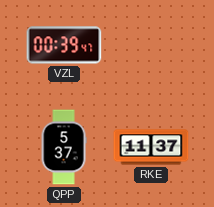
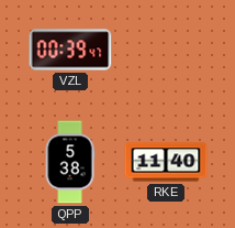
QPP: 5:37 -> 5:38
RKE: 11:37 -> 11:40
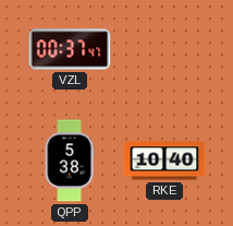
VZL: 00:39 -> 00:37
RKE: 11:40 -> 10:40
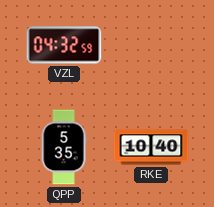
VZL: 00:37 -> 04:32
QPP: 5:38 -> 5:35
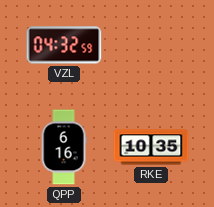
QPP: 5:35 -> 6:16
RKE: 10:40 -> 10:35
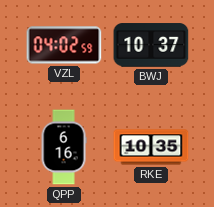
VZL: 04:32 -> 04:02
BWJ: none -> 10:37
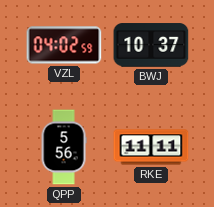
QPP: 6:16 -> 5:56
RKE: 10:35 -> 11:11
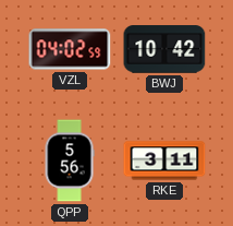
BWJ: 10:37 -> 10:42
RKE: 11:11 -> 3:11
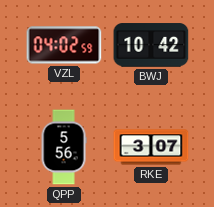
RKE: 3:11 -> 3:07
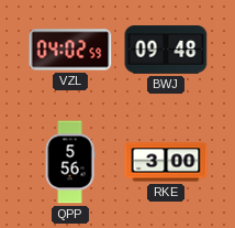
BWJ: 10:42 -> 09:48
RKE: 3:07 -> 3:00
